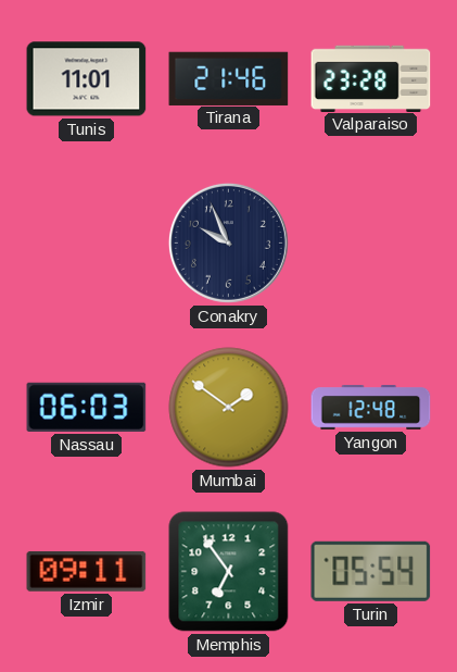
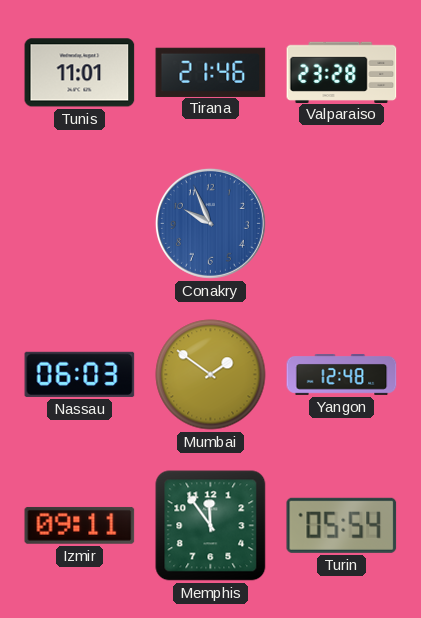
Conakry dial: navy -> blue
Memphis: 6:54 -> 11:54
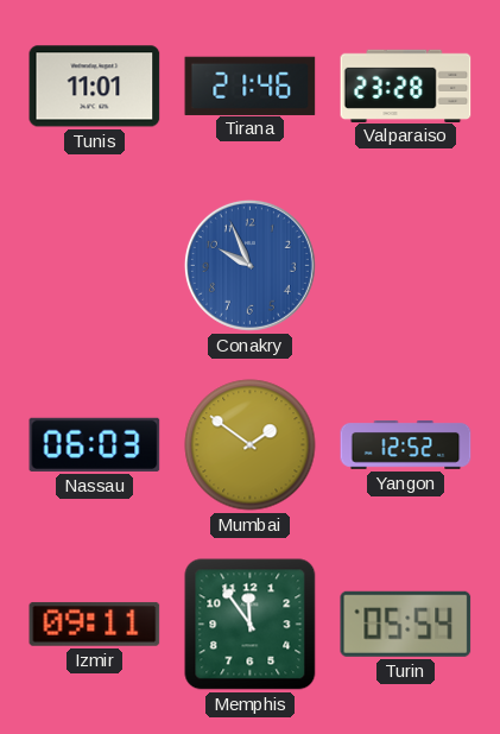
Yangon: 12:48 -> 12:52
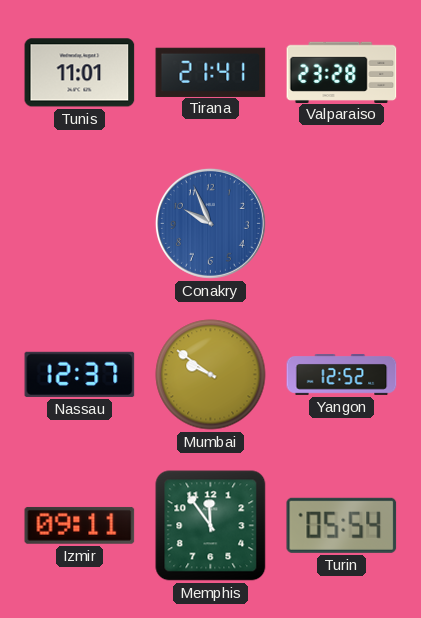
Tirana: 21:46 -> 21:41
Nassau: 06:03 -> 12:37
Mumbai: 1:51 -> 9:51
